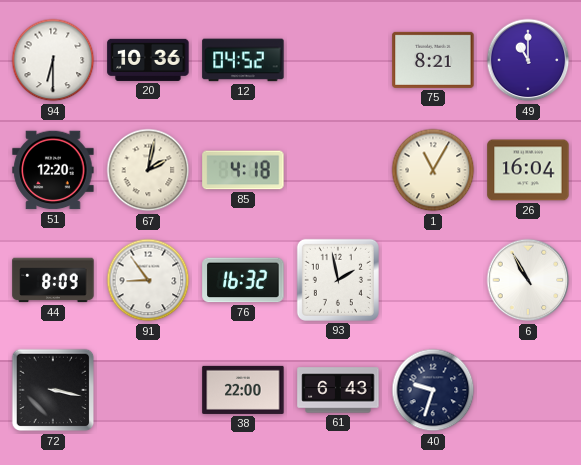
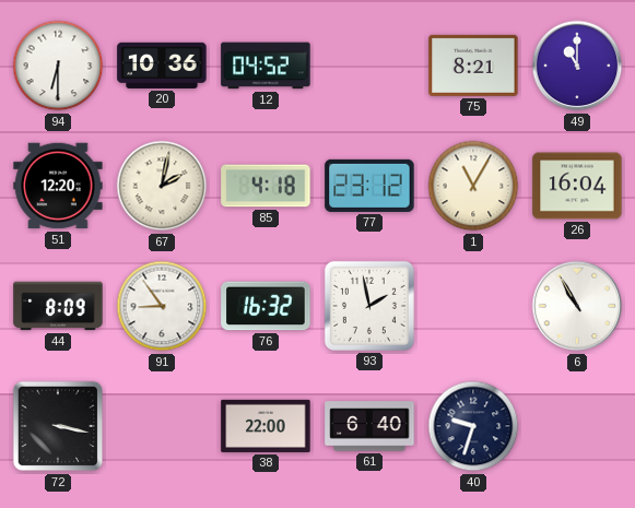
77: none -> 23:12
61: 6:43 -> 6:40
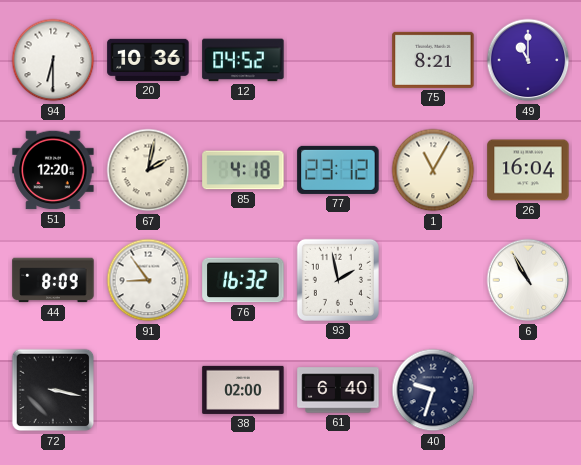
38: 22:00 -> 02:00
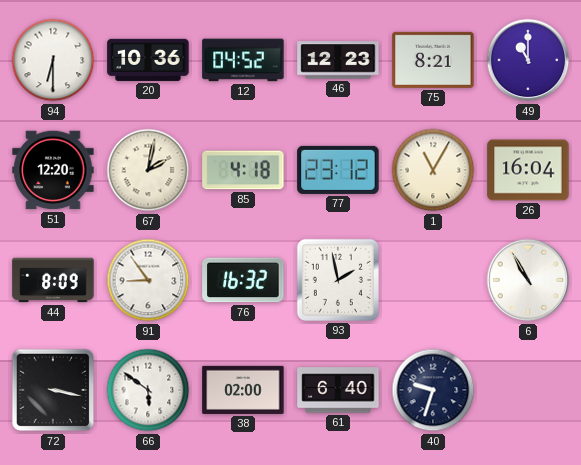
46: none -> 12:23
66: none -> 5:51
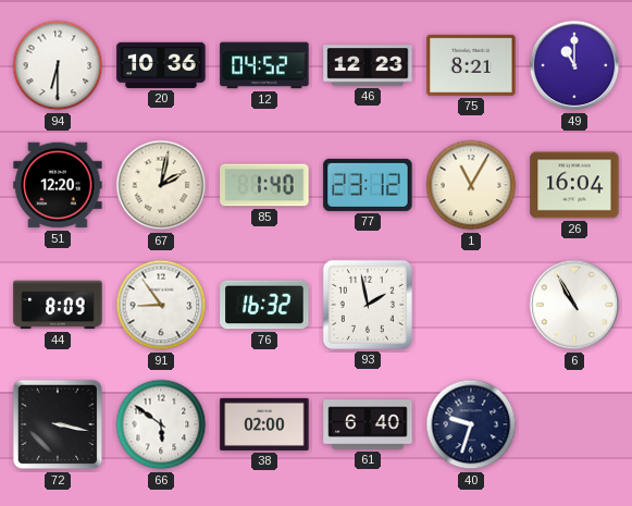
85: 4:18 -> 1:40
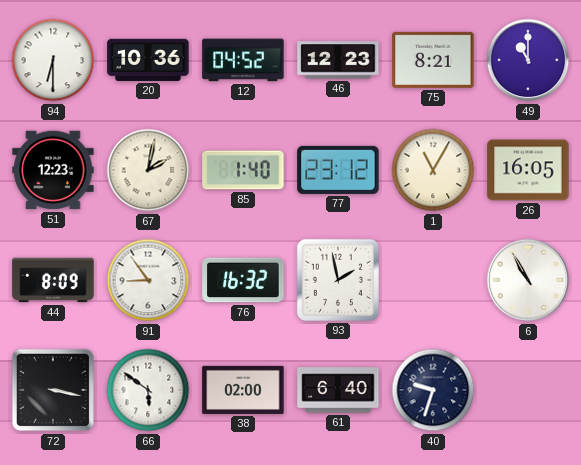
51: 12:20 -> 12:23
26: 16:04 -> 16:05
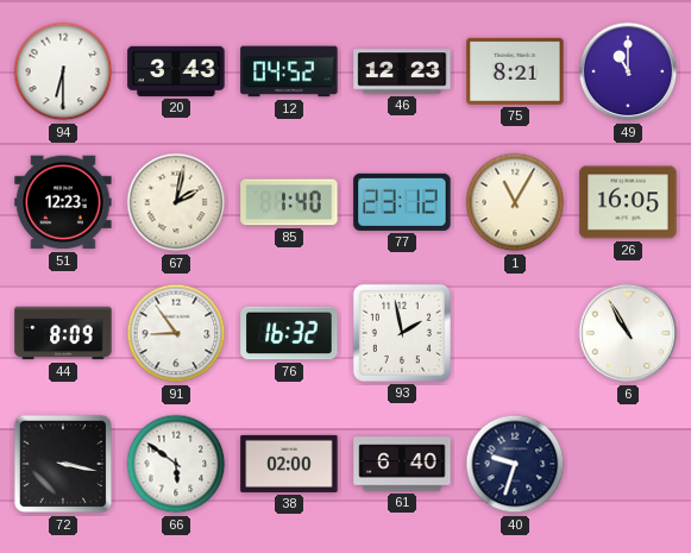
20: 10:36 -> 3:43
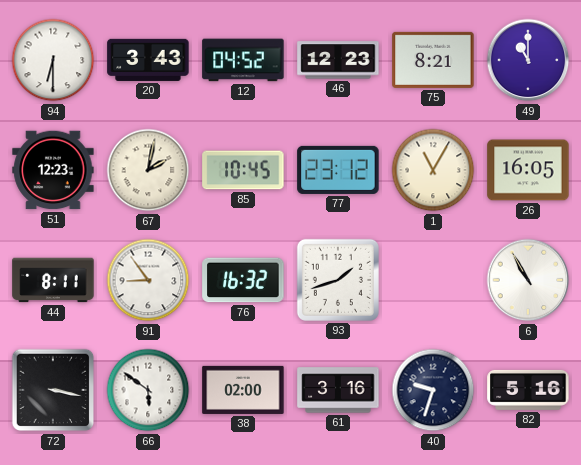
85: 1:40 -> 10:45
44: 8:09 -> 8:11
93: 1:58 -> 1:42
61: 6:40 -> 3:16
82: none -> 5:16
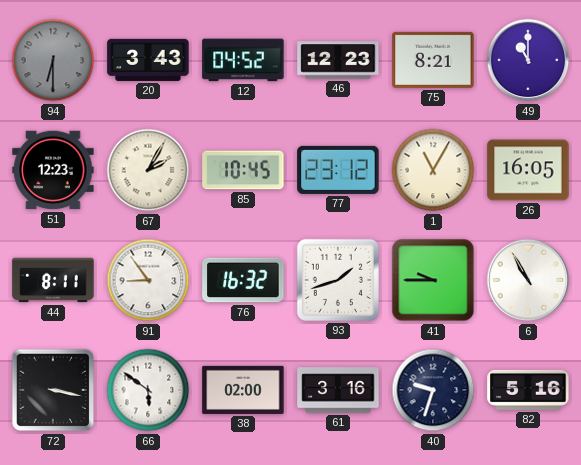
94 dial: white -> grey
67: 2:02 -> 2:05
41: none -> 9:45
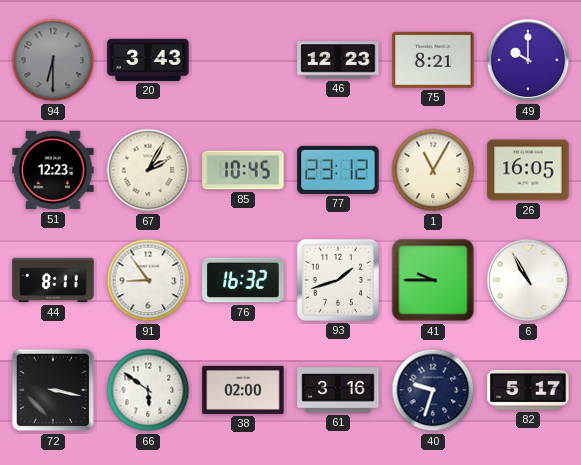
12: 04:52 -> none
49: 11:00 -> 10:00
82: 5:16 -> 5:17
